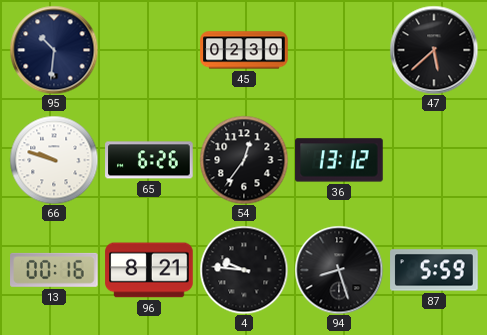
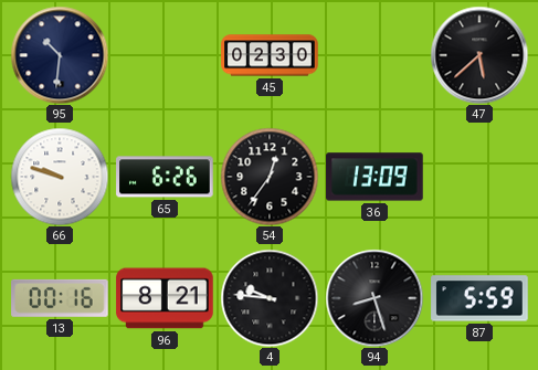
36: 13:12 -> 13:09
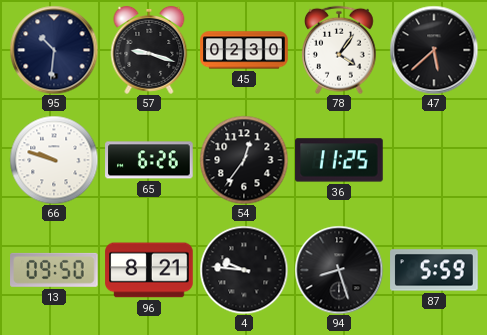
57: none -> 9:18
78: none -> 4:06
36: 13:09 -> 11:25
13: 00:16 -> 09:50
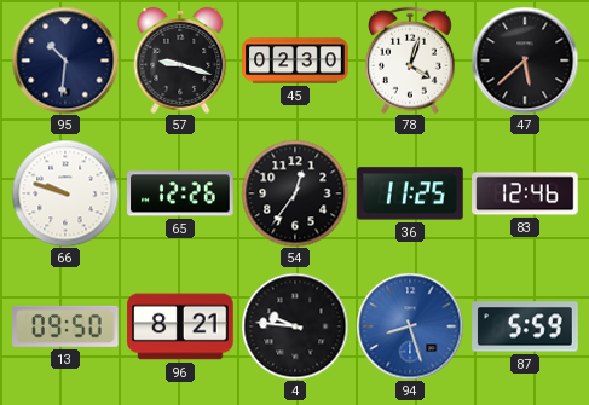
78: 4:06 -> 4:03
65: 6:26 -> 12:26
83: none -> 12:46
94 dial: black -> blue
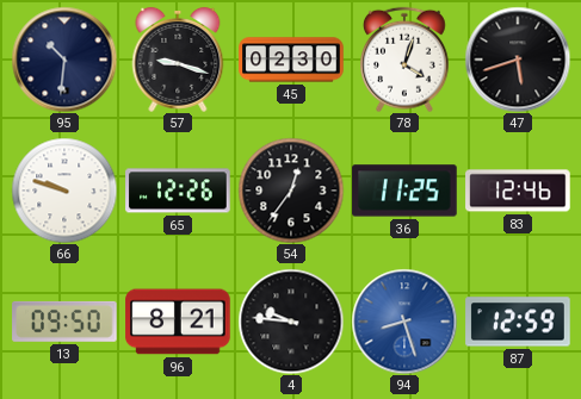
47: 5:38 -> 5:42
87: 5:59 -> 12:59
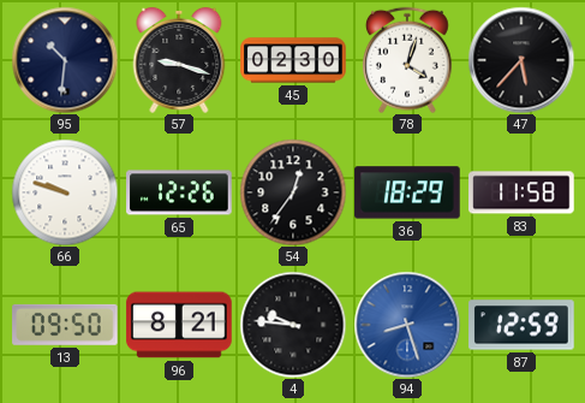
47: 5:42 -> 5:37
36: 11:25 -> 18:29
83: 12:46 -> 11:58
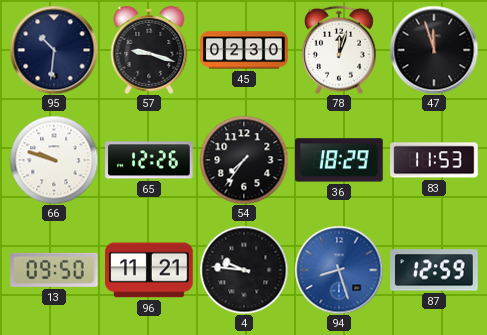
78: 4:03 -> 12:03
47: 5:37 -> 11:57
54: 12:36 -> 7:36
83: 11:58 -> 11:53
96: 8:21 -> 11:21
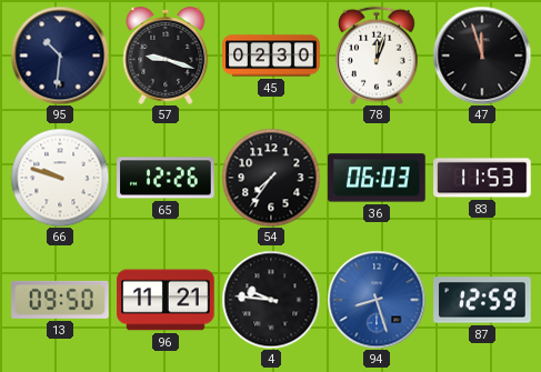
36: 18:29 -> 06:03
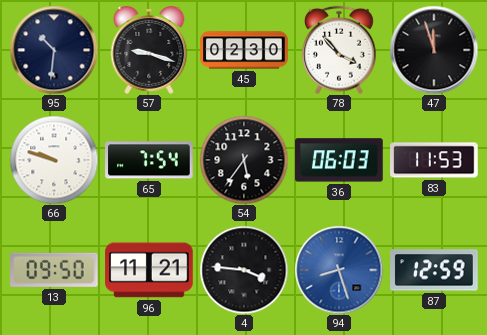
78: 12:03 -> 3:53
65: 12:26 -> 7:54
54: 7:36 -> 5:36
4: 9:46 -> 3:46
